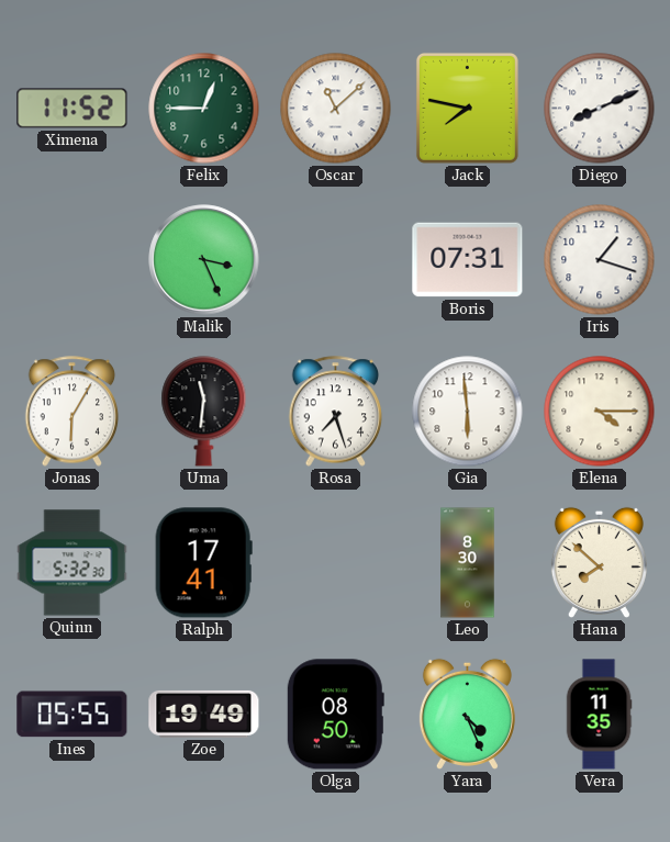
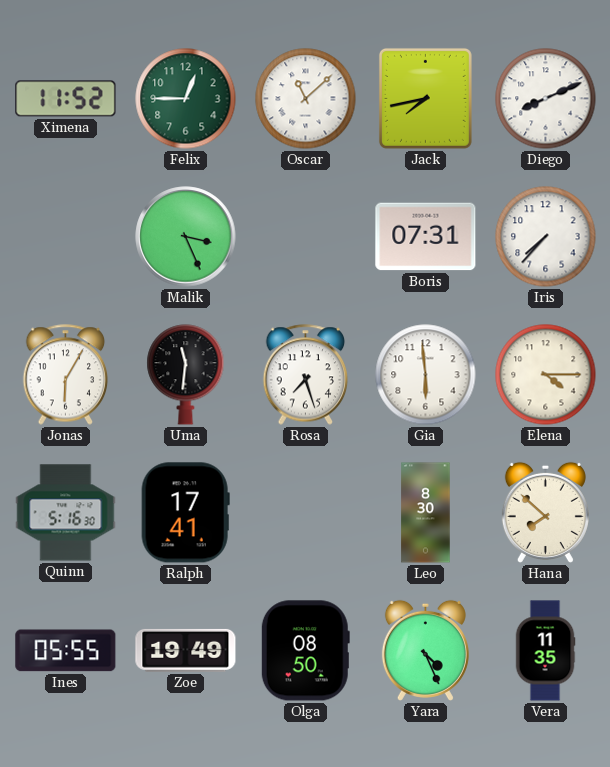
Jack: 7:47 -> 7:43
Iris: 1:18 -> 7:37
Quinn: 5:32 -> 5:16
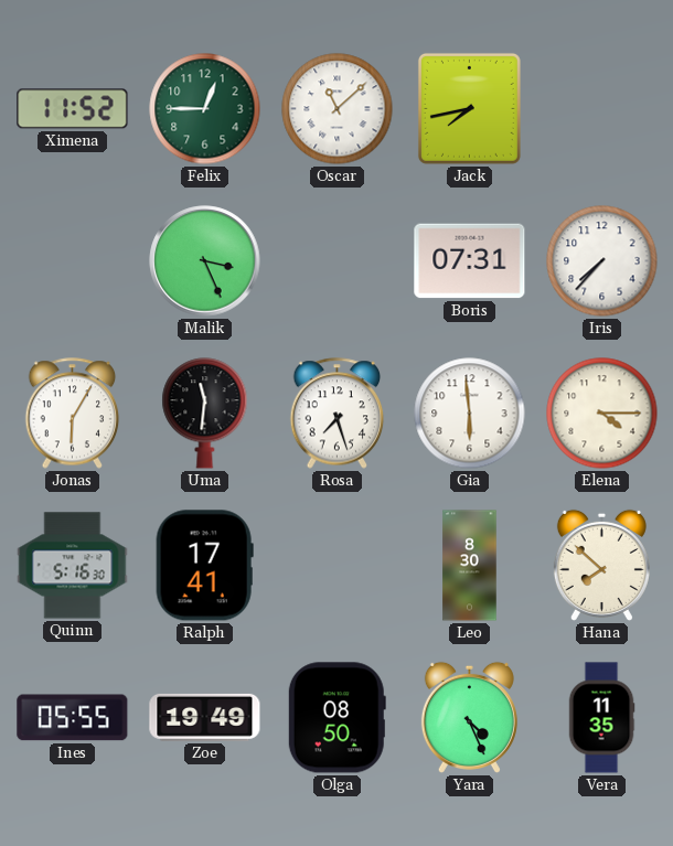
Diego: 8:11 -> none
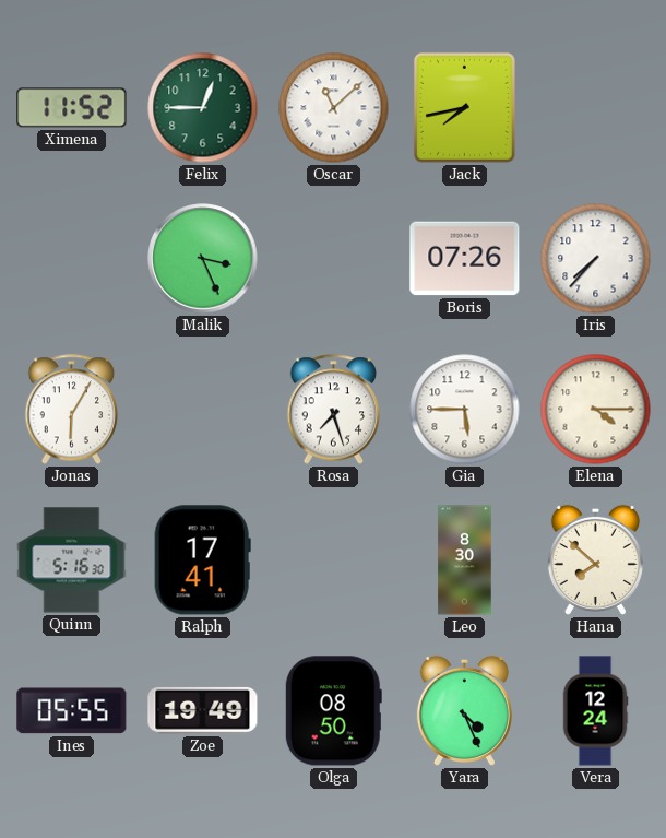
Boris: 07:31 -> 07:26
Uma: 11:31 -> none
Gia: 5:59 -> 5:45
Vera: 11:35 -> 12:24
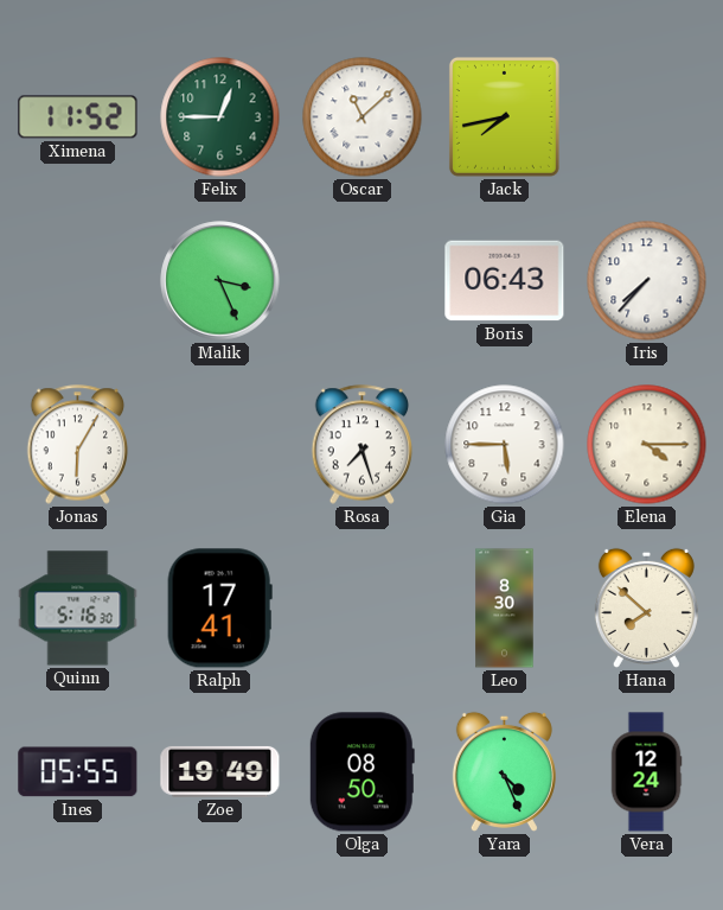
Boris: 07:26 -> 06:43
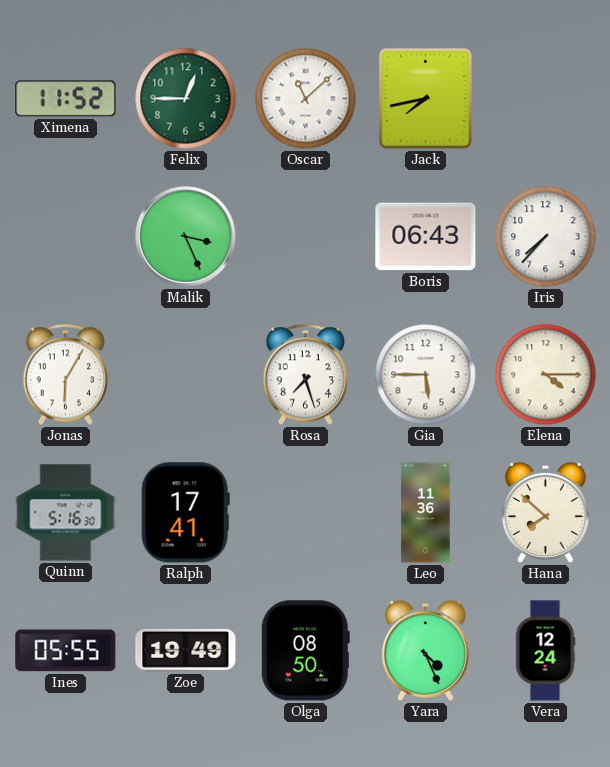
Leo: 8:30 -> 11:36
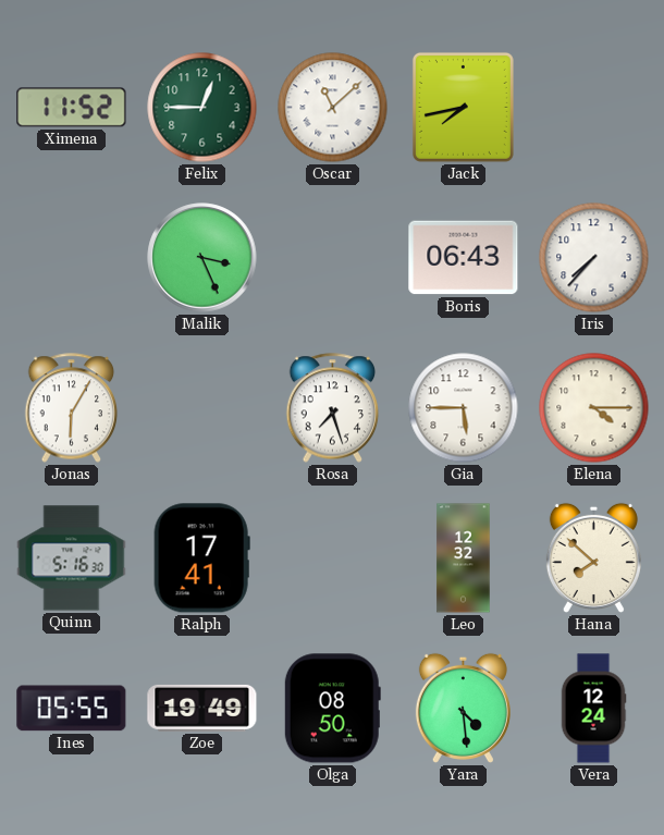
Leo: 11:36 -> 12:32
Yara: 4:26 -> 4:29
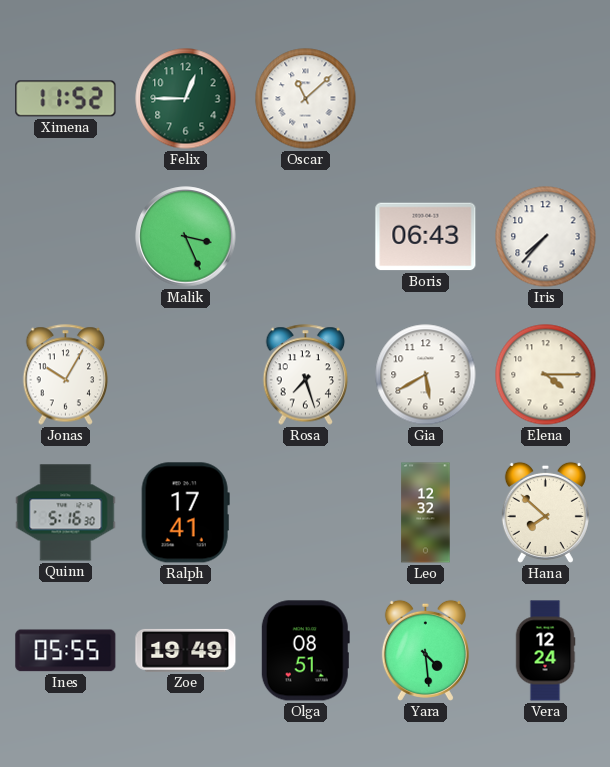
Jack: 7:43 -> none
Jonas: 6:05 -> 10:05
Gia: 5:45 -> 5:40
Olga: 08:50 -> 08:51
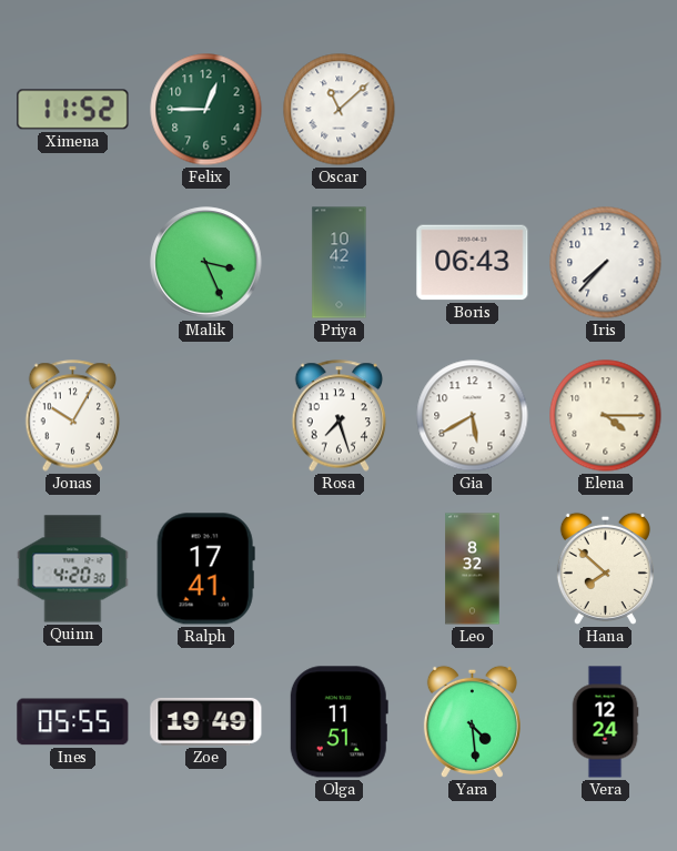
Priya: none -> 10:42
Quinn: 5:16 -> 4:20
Leo: 12:32 -> 8:32
Olga: 08:51 -> 11:51
